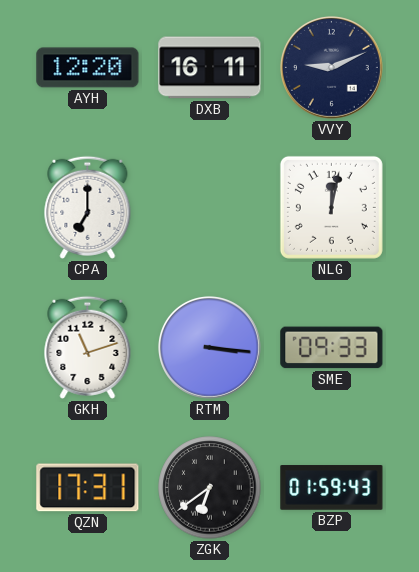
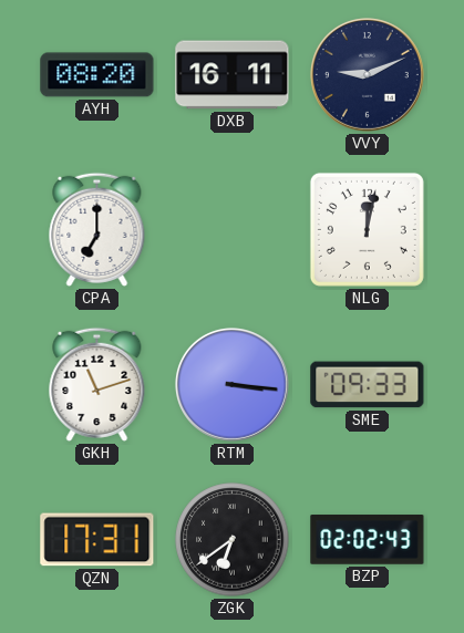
AYH: 12:20 -> 08:20
BZP: 01:59 -> 02:02
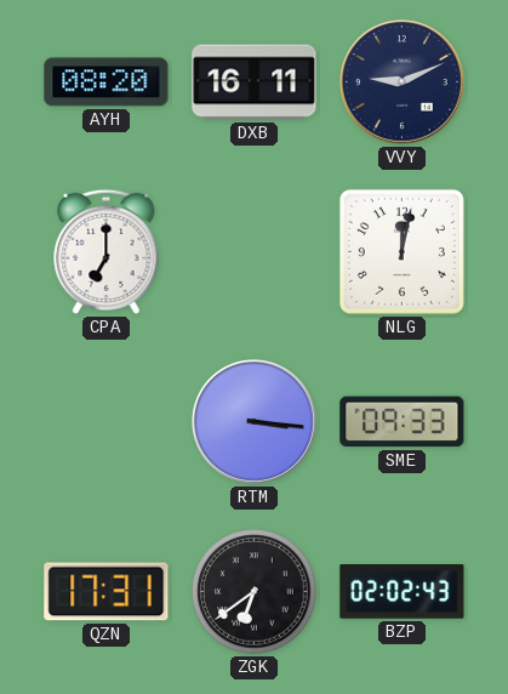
GKH: 11:12 -> none
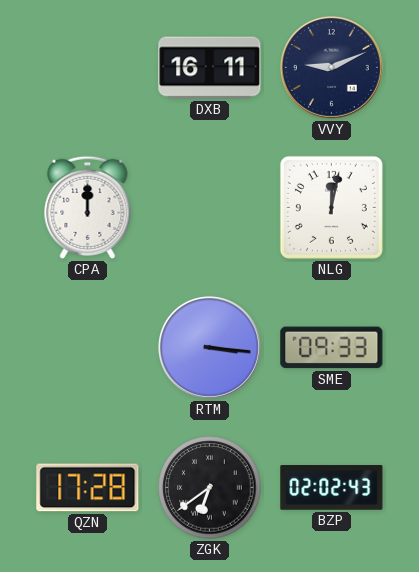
AYH: 08:20 -> none
CPA: 7:00 -> 12:00
QZN: 17:31 -> 17:28
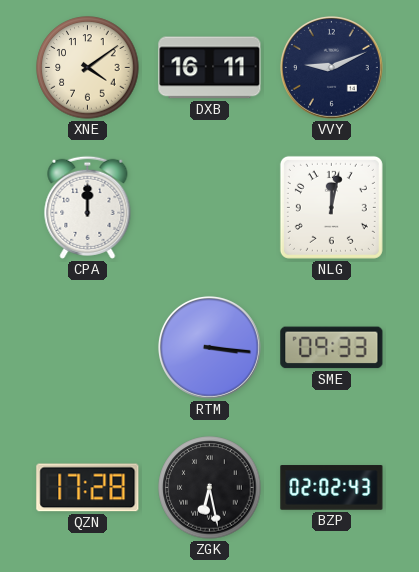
XNE: none -> 4:09
ZGK: 6:39 -> 6:28
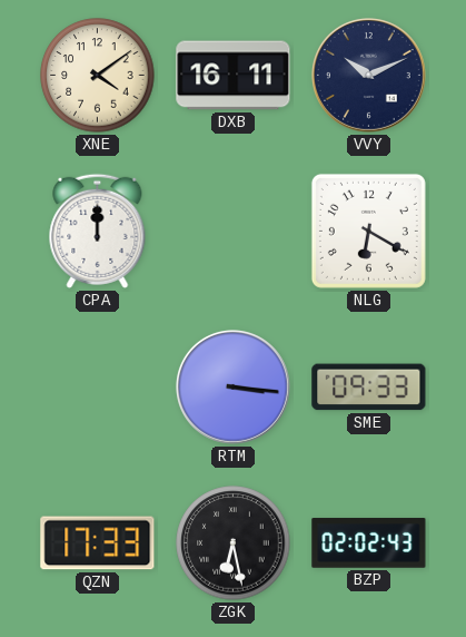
VVY: 9:11 -> 10:11
NLG: 12:02 -> 6:20
QZN: 17:28 -> 17:33
